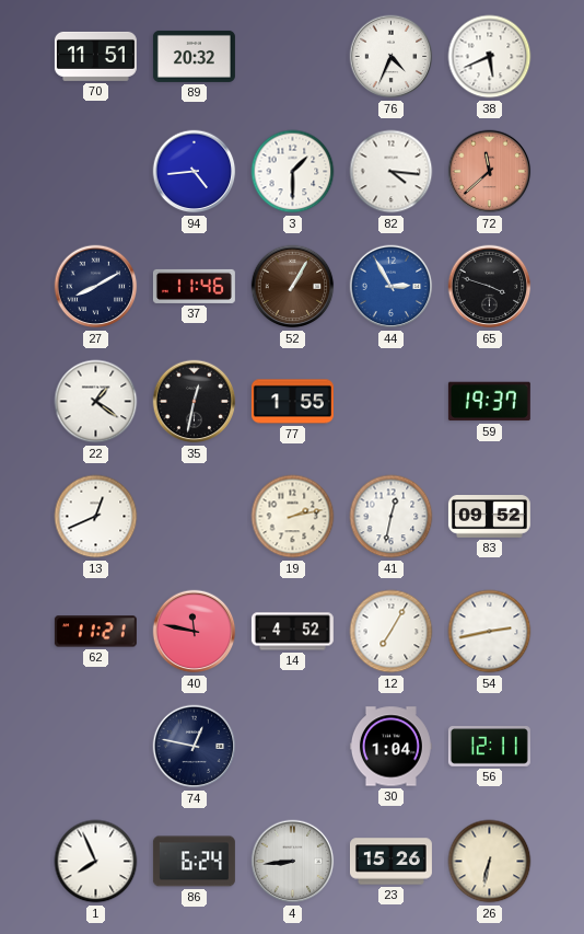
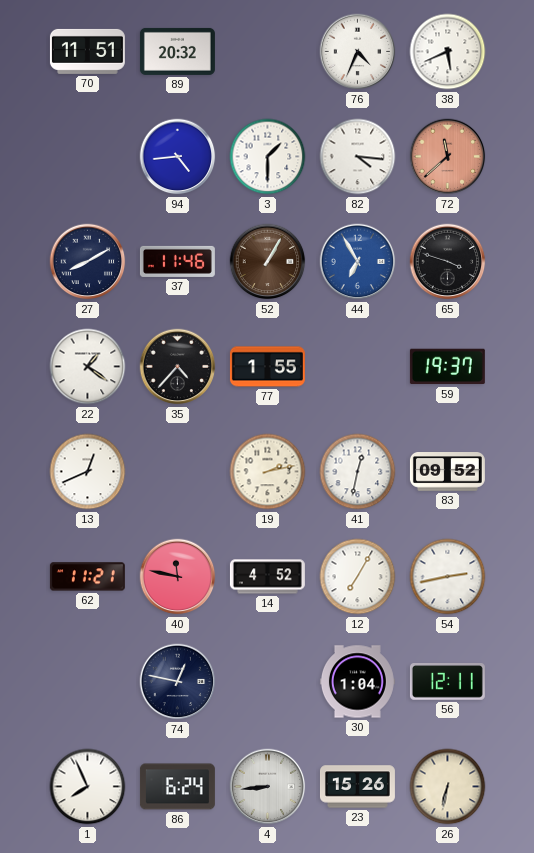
44: 2:55 -> 6:55
35: 12:32 -> 4:37
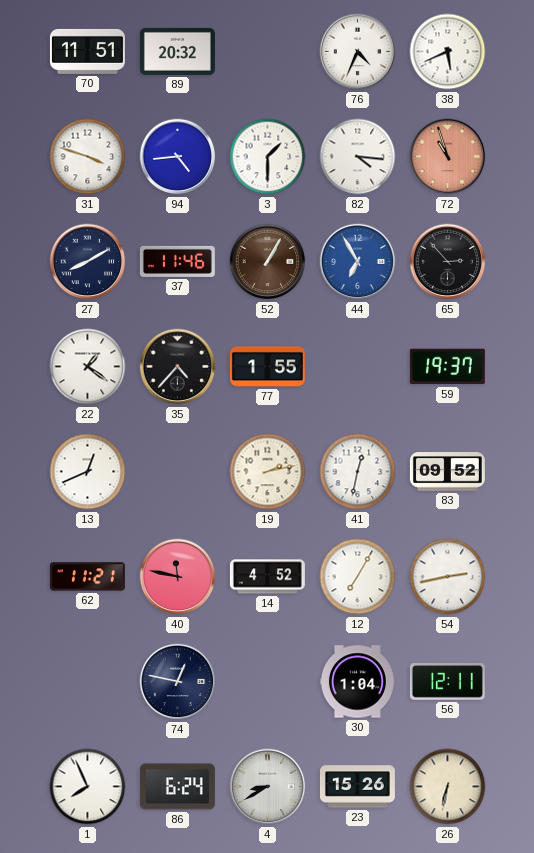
31: none -> 3:48
72: 11:38 -> 10:57
65: 3:48 -> 2:53
4: 8:44 -> 8:40
